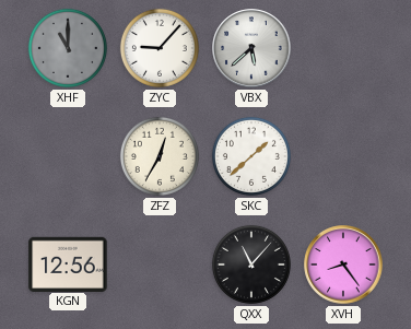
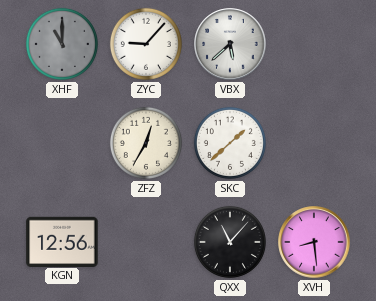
XVH: 8:24 -> 8:29
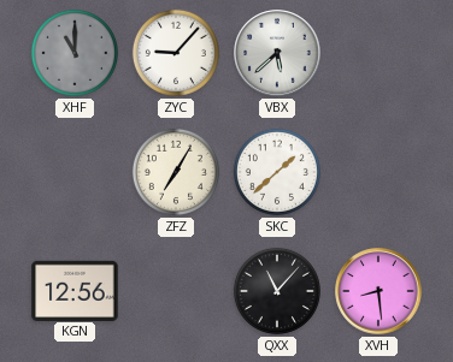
ZFZ: 12:35 -> 7:05
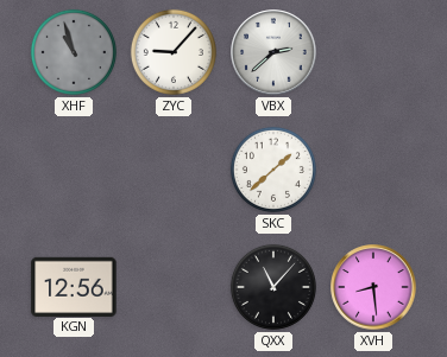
XHF: 11:00 -> 10:57
VBX: 5:38 -> 2:38
ZFZ: 7:05 -> none
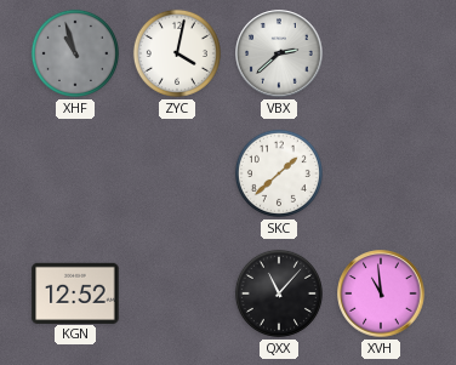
ZYC: 9:07 -> 4:02
KGN: 12:56 -> 12:52
XVH: 8:29 -> 10:59
